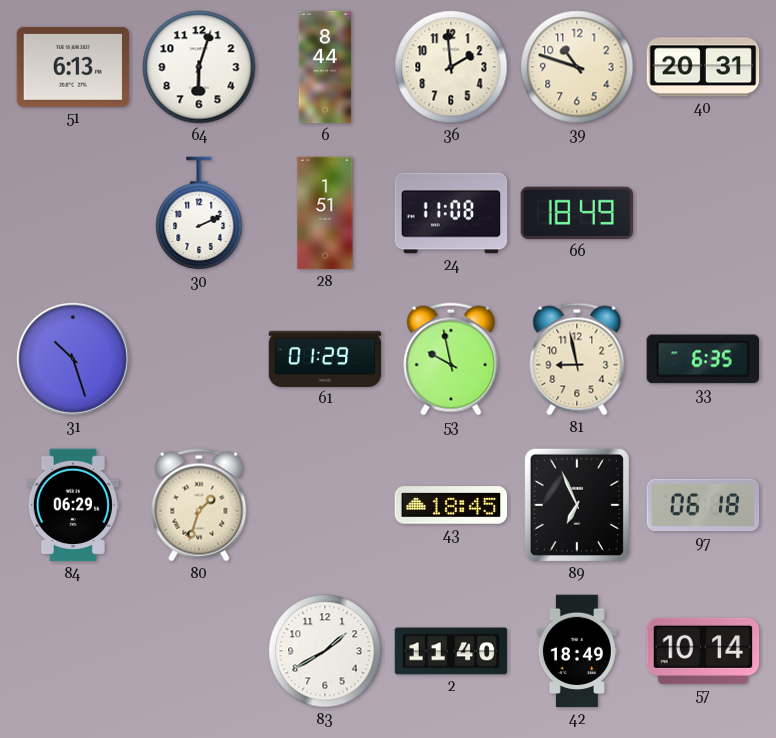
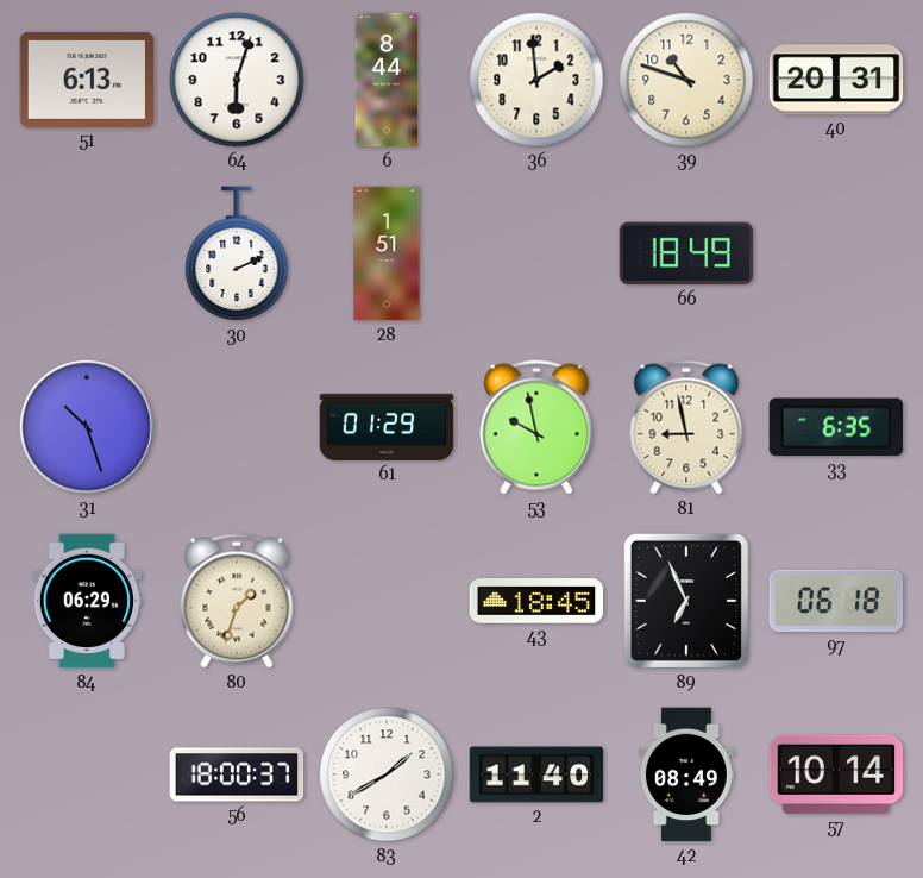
24: 11:08 -> none
56: none -> 18:00
42: 18:49 -> 08:49
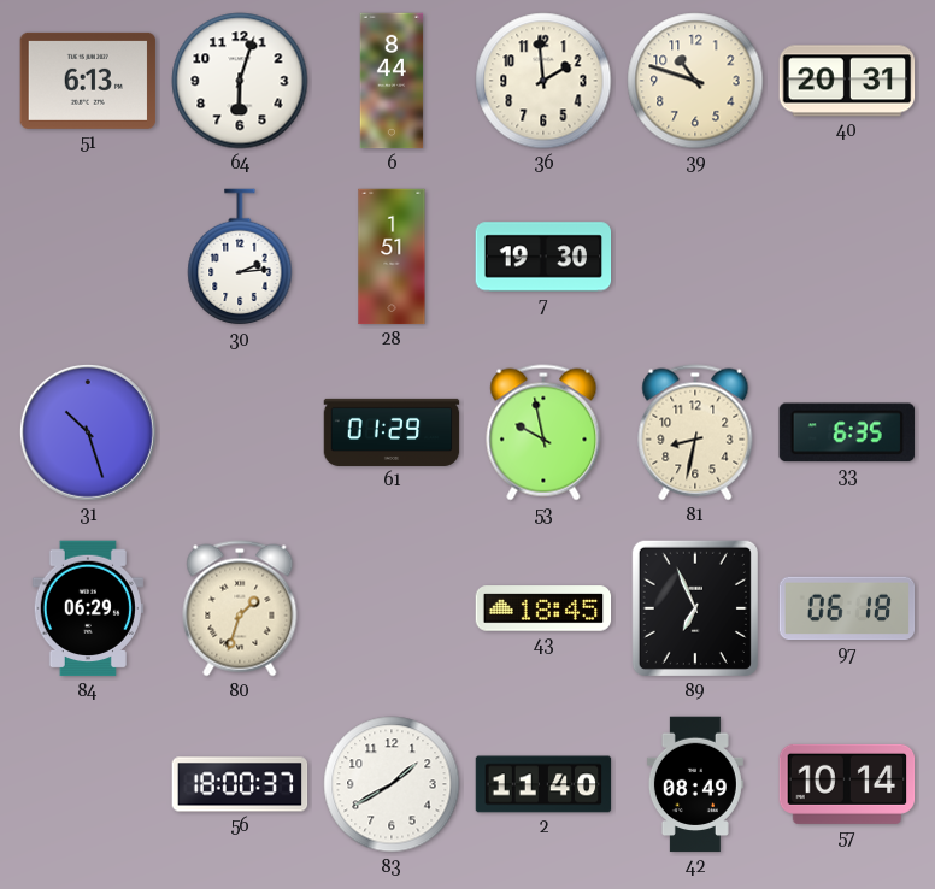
30: 2:11 -> 2:14
7: none -> 19:30
66: 18:49 -> none
81: 8:58 -> 8:32
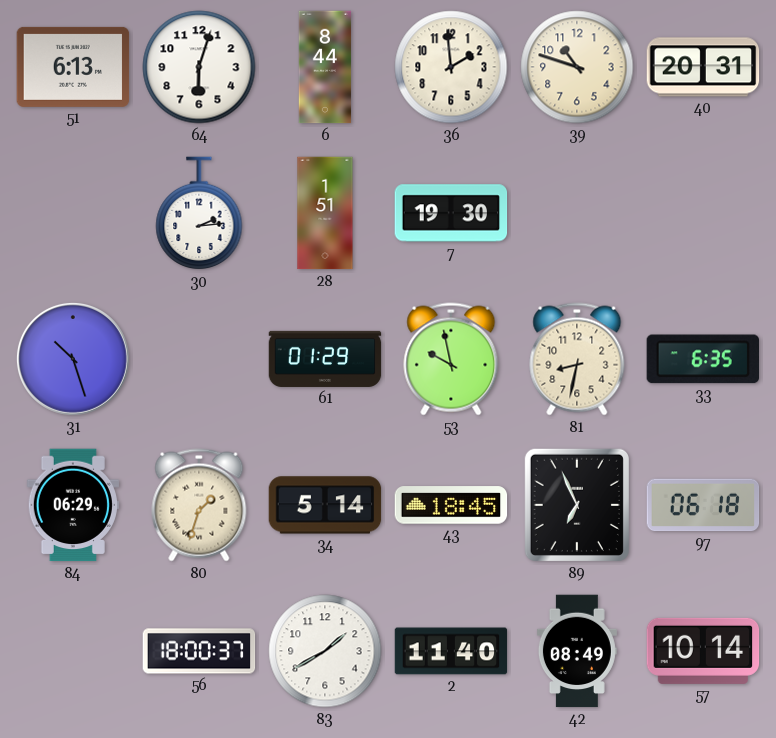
34: none -> 5:14
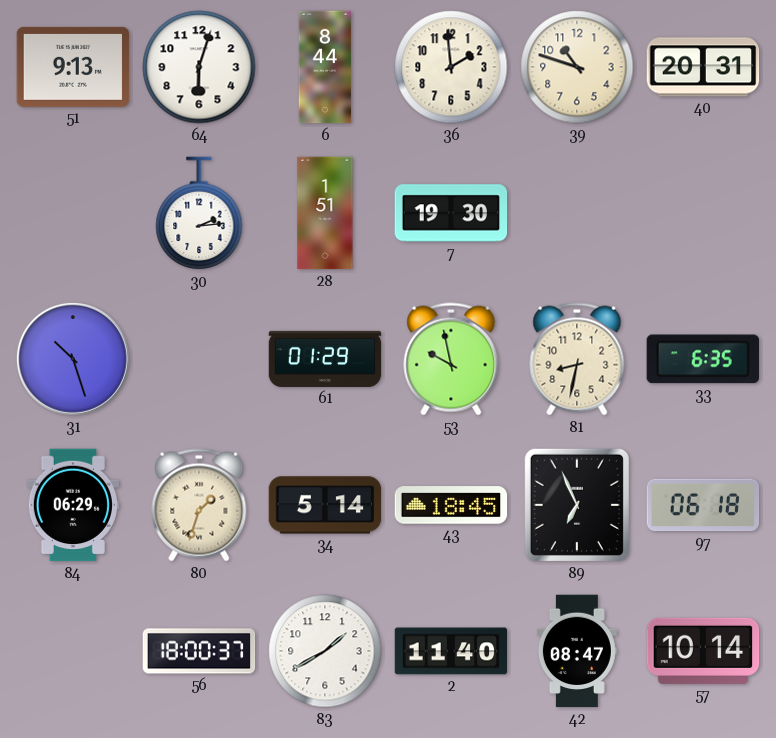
51: 6:13 -> 9:13
42: 08:49 -> 08:47
